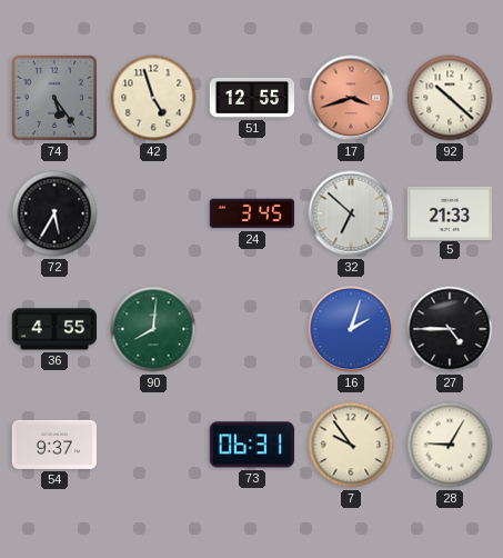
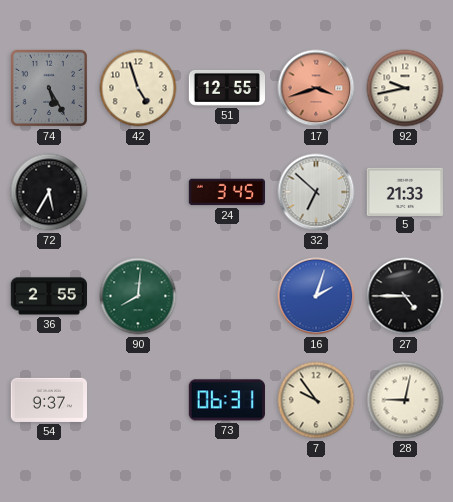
74: 5:24 -> 5:25
92: 10:22 -> 9:43
36: 4:55 -> 2:55
28: 9:05 -> 9:02
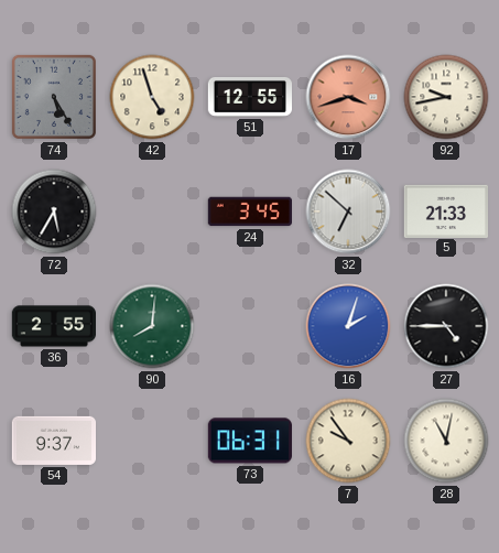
28: 9:02 -> 11:02
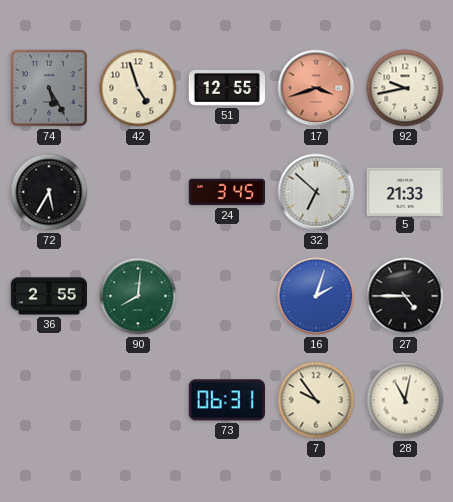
54: 9:37 -> none
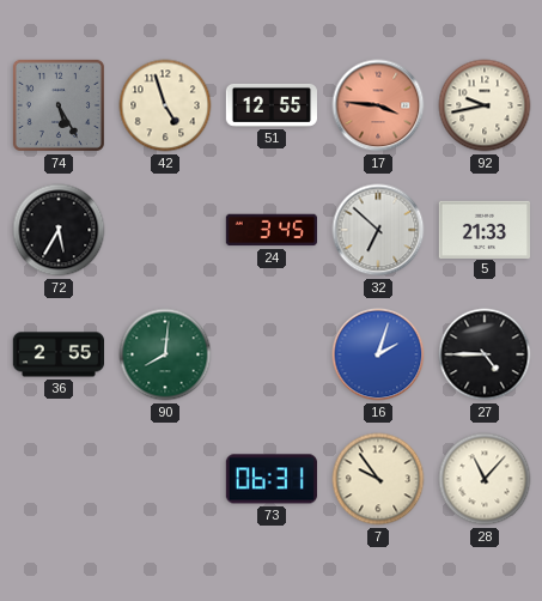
17: 3:42 -> 3:46
28: 11:02 -> 11:07
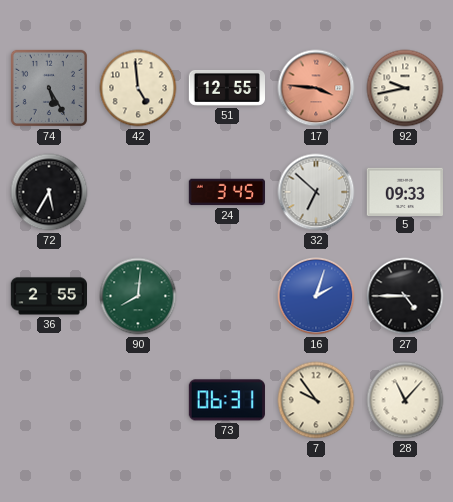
42: 4:57 -> 4:59
5: 21:33 -> 09:33
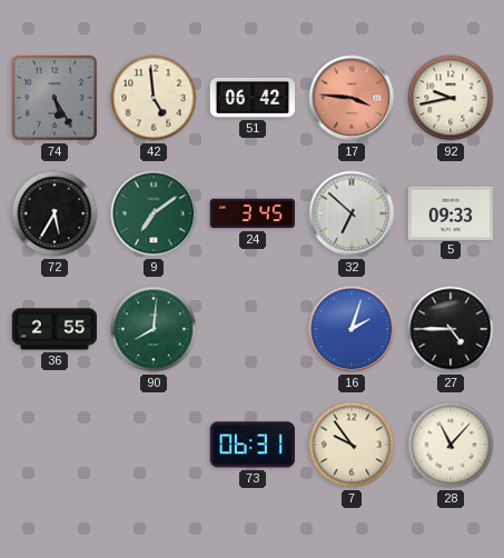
51: 12:55 -> 06:42
9: none -> 7:09
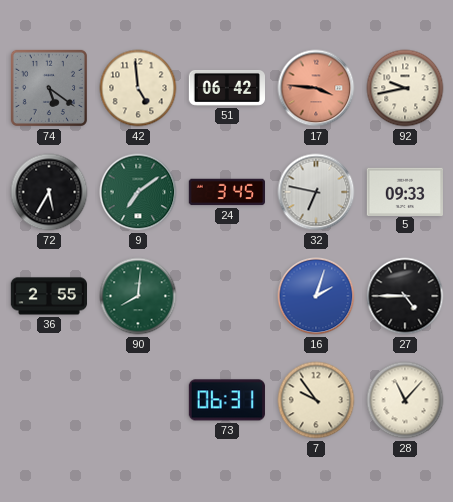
74: 5:25 -> 5:21
32: 6:52 -> 6:47
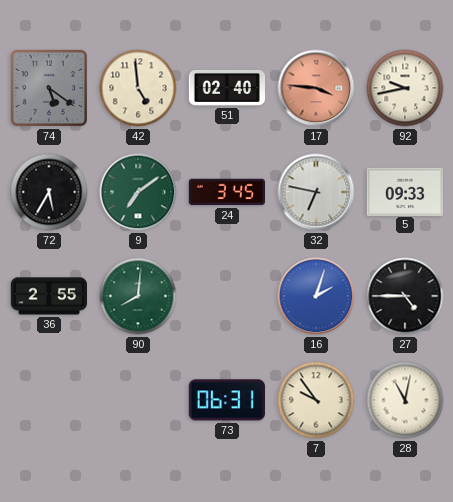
51: 06:42 -> 02:40
28: 11:07 -> 11:02
